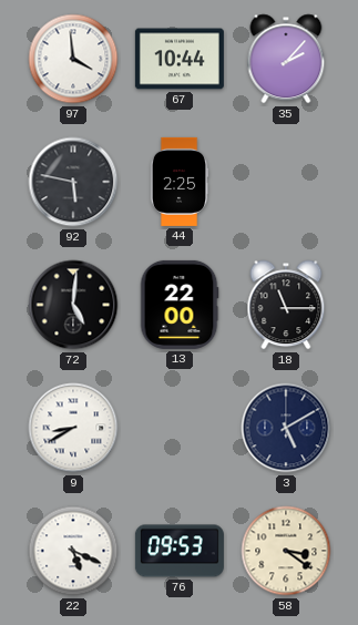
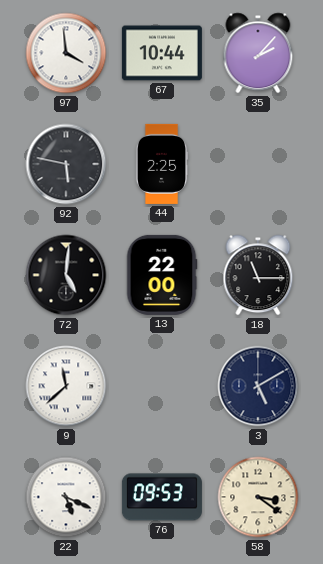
9: 8:40 -> 11:38
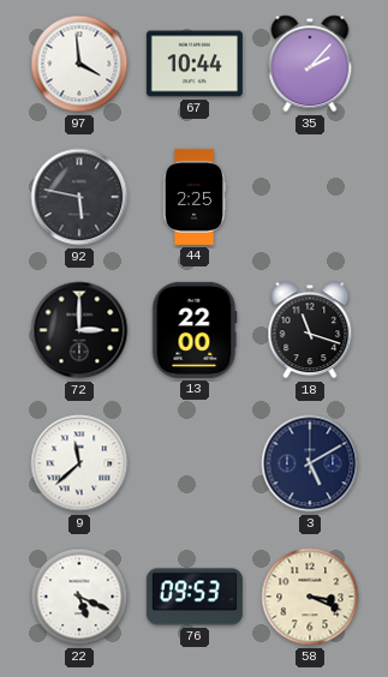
72: 5:01 -> 3:00
18: 11:15 -> 11:18
58: 3:21 -> 3:19
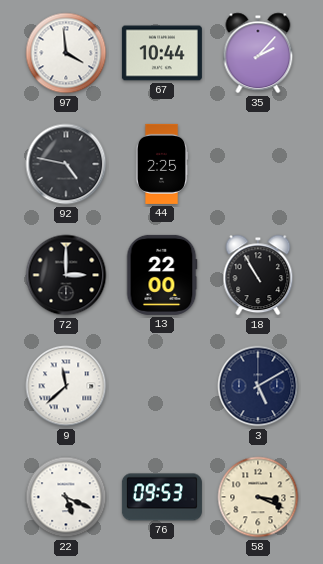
92: 5:47 -> 4:47
18: 11:18 -> 10:55
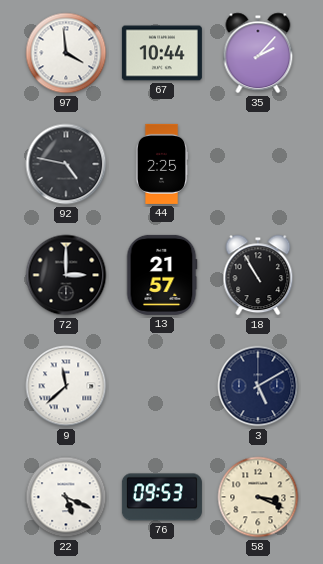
13: 22:00 -> 21:57
